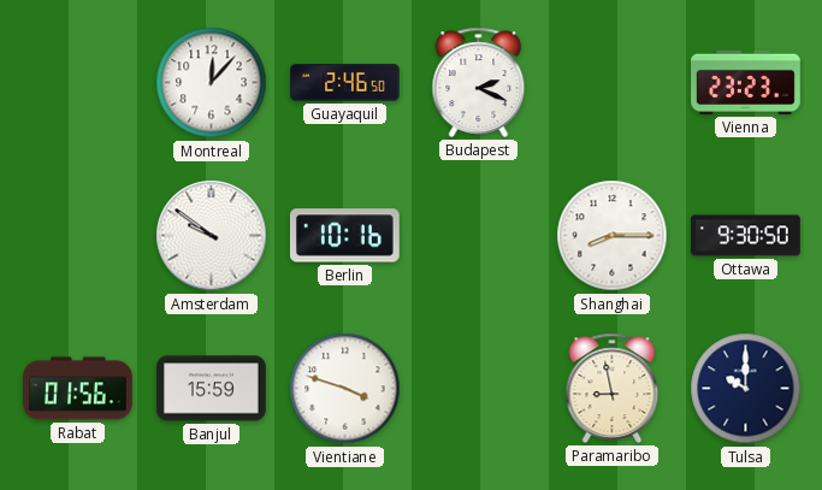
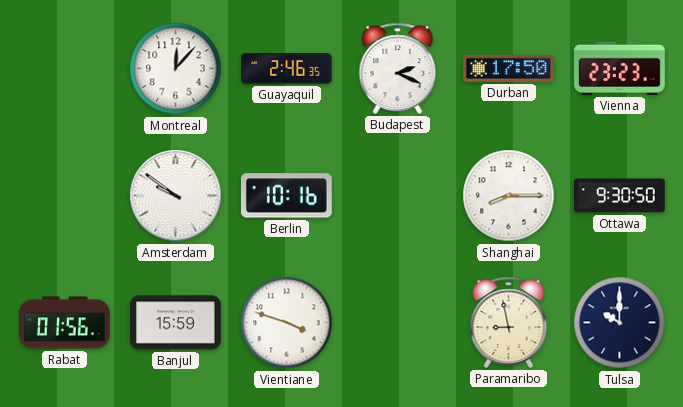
Guayaquil: 2:46:50 -> 2:46:35
Durban: none -> 17:50
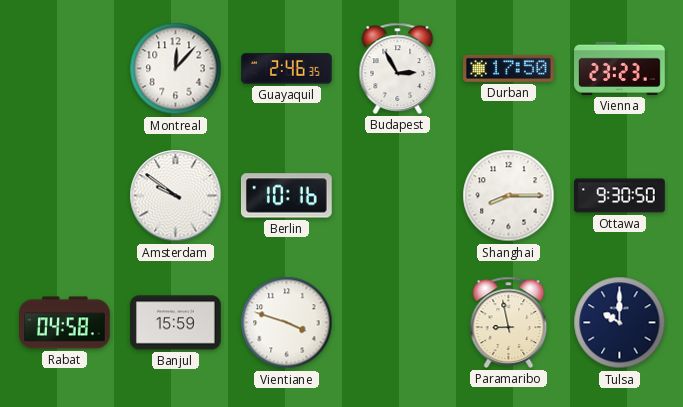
Budapest: 2:19 -> 2:55
Rabat: 01:56 -> 04:58
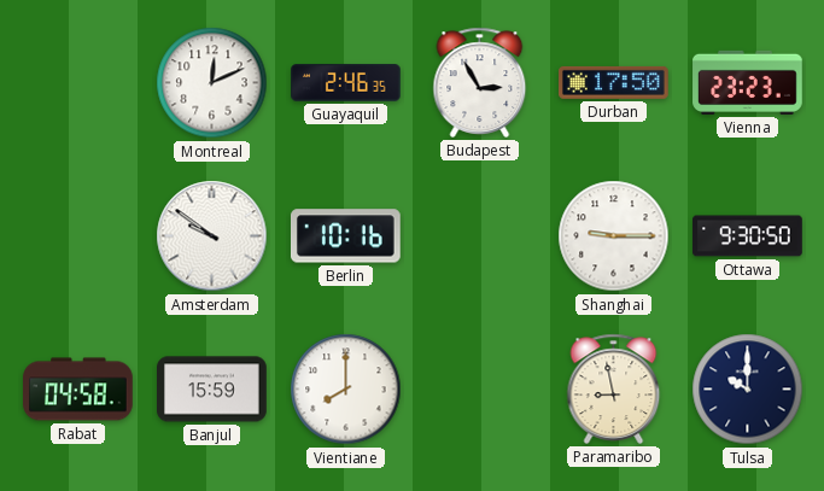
Montreal: 12:07 -> 12:11
Shanghai: 8:15 -> 9:15
Vientiane: 3:48 -> 8:00
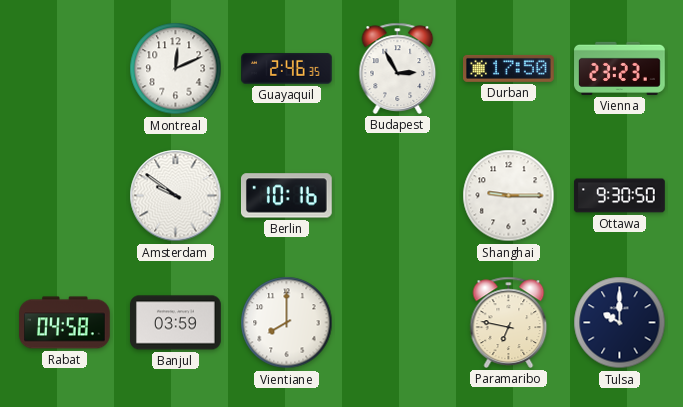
Banjul: 15:59 -> 03:59
Paramaribo: 8:58 -> 6:47
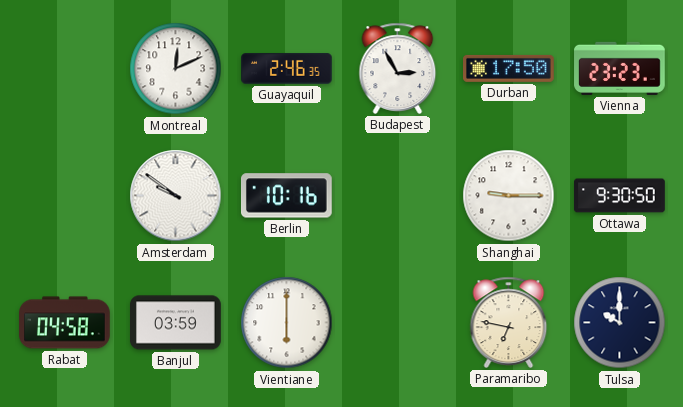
Vientiane: 8:00 -> 6:00
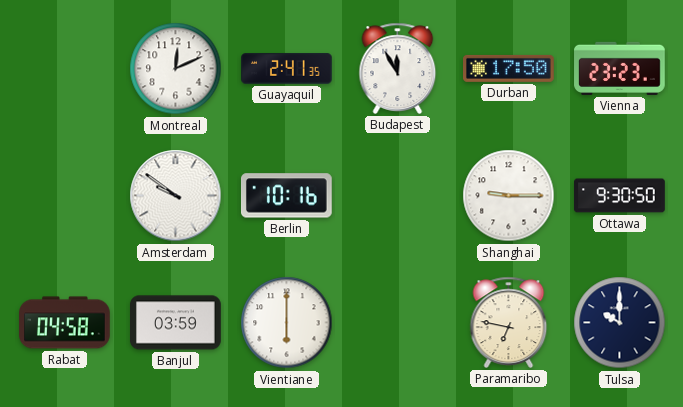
Guayaquil: 2:46 -> 2:41
Budapest: 2:55 -> 11:55
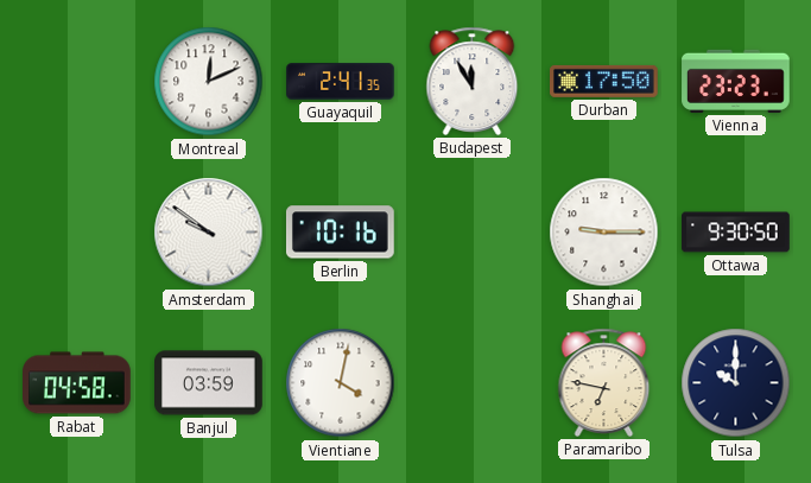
Vientiane: 6:00 -> 4:02
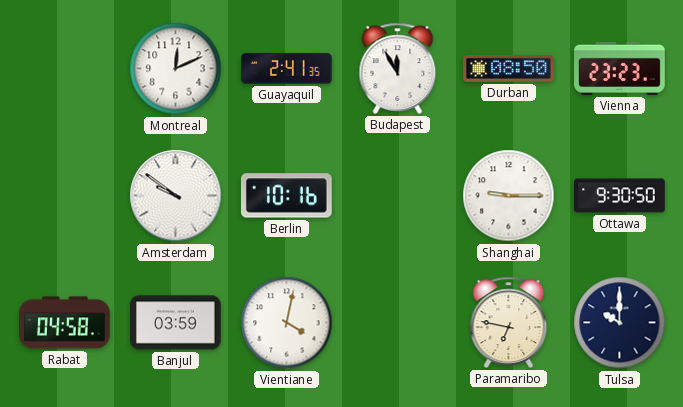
Durban: 17:50 -> 08:50
